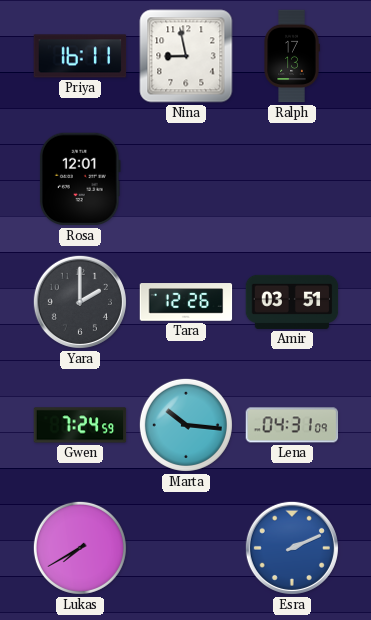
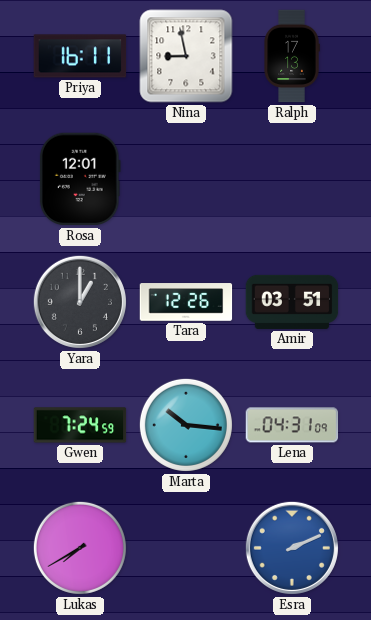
Yara: 2:00 -> 1:00
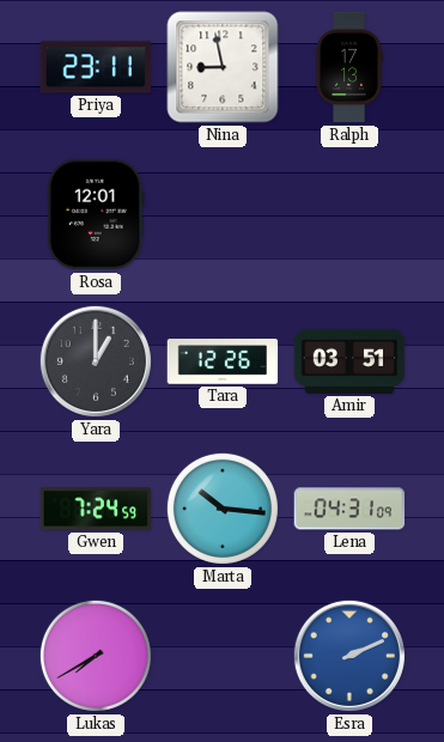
Priya: 16:11 -> 23:11
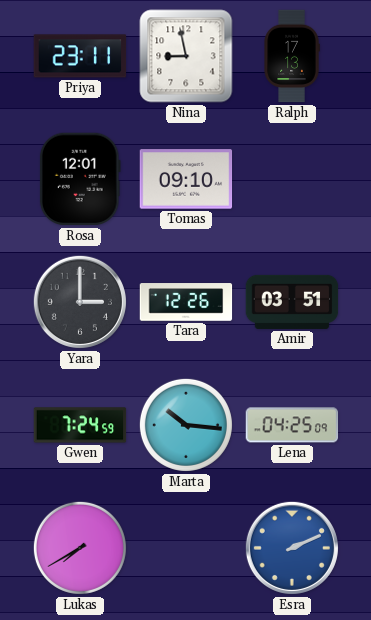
Tomas: none -> 09:10
Yara: 1:00 -> 3:00
Lena: 04:31 -> 04:25
